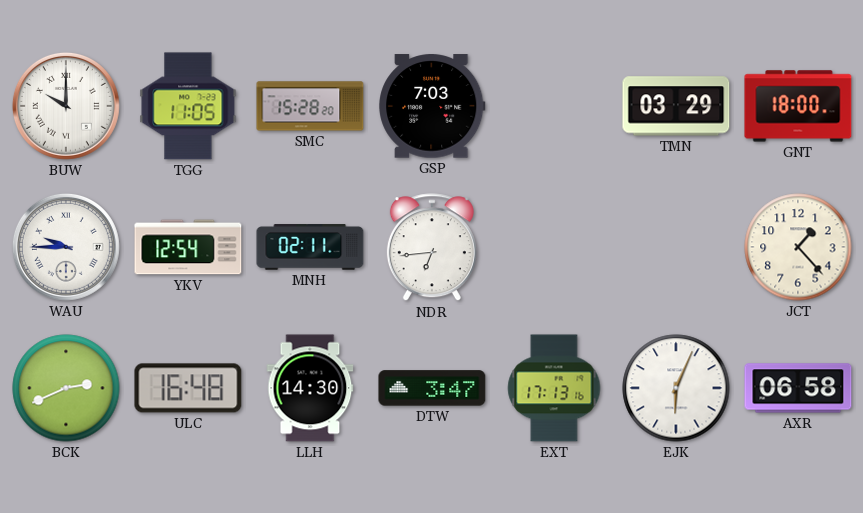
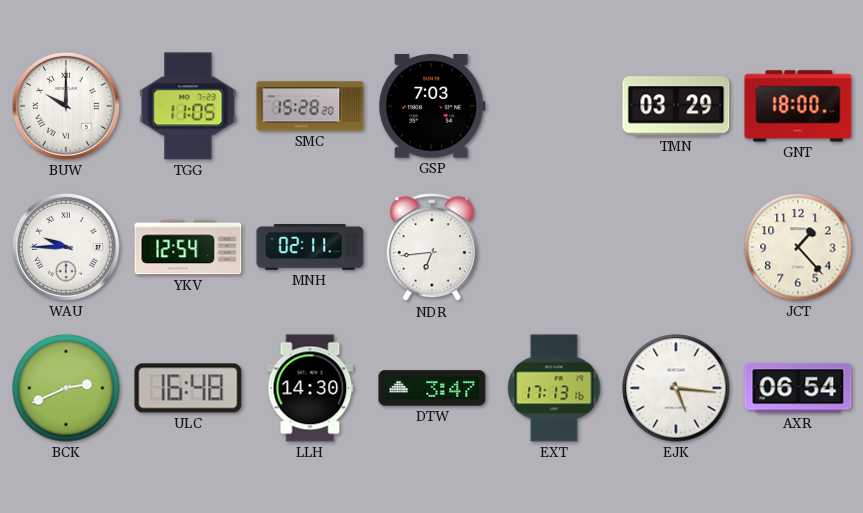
EJK: 6:04 -> 5:16
AXR: 06:58 -> 06:54
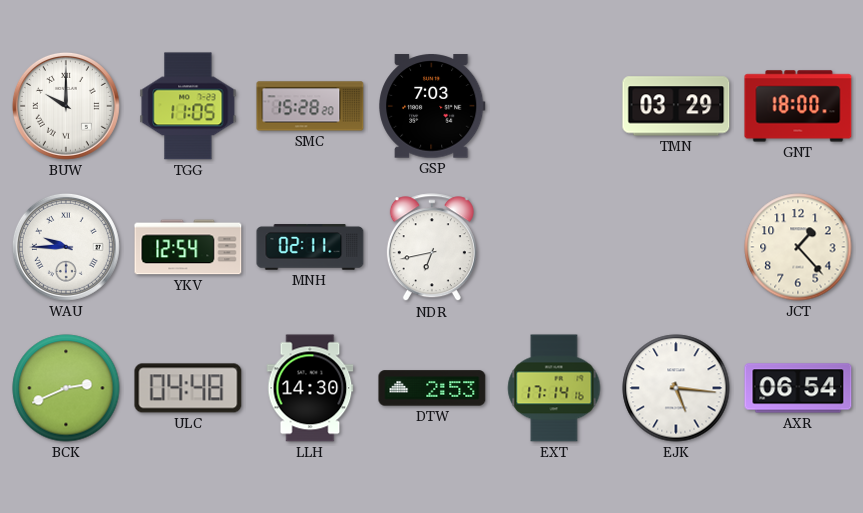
NDR: 6:44 -> 6:43
ULC: 16:48 -> 04:48
DTW: 3:47 -> 2:53
EXT: 17:13 -> 17:14
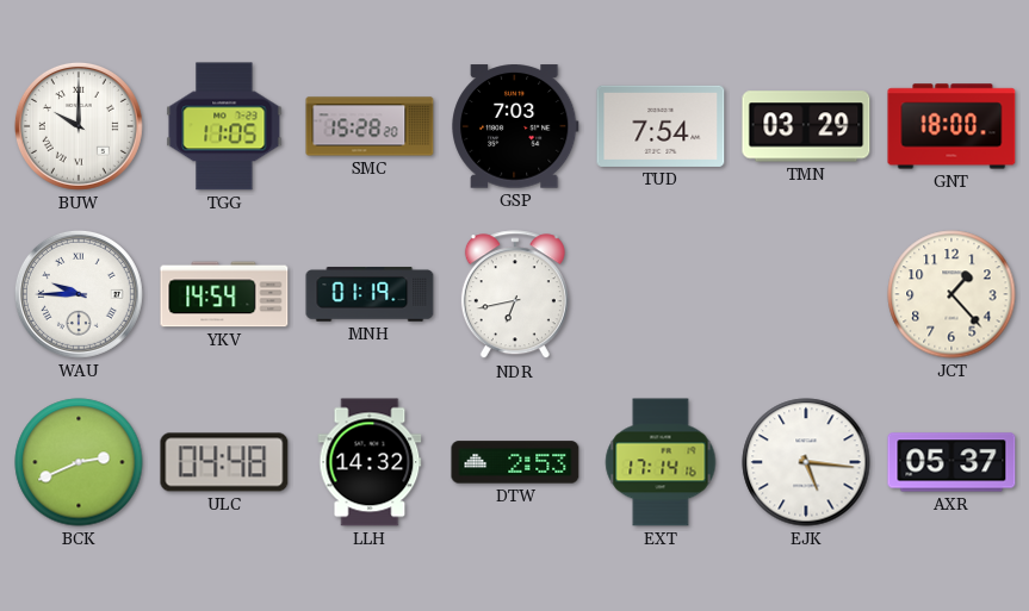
TUD: none -> 7:54
YKV: 12:54 -> 14:54
MNH: 02:11 -> 01:19
LLH: 14:30 -> 14:32
AXR: 06:54 -> 05:37
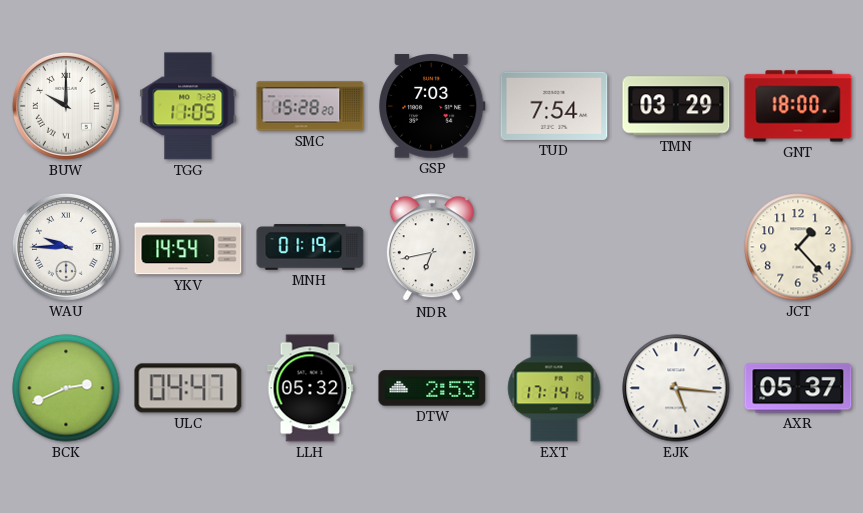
ULC: 04:48 -> 04:47
LLH: 14:32 -> 05:32
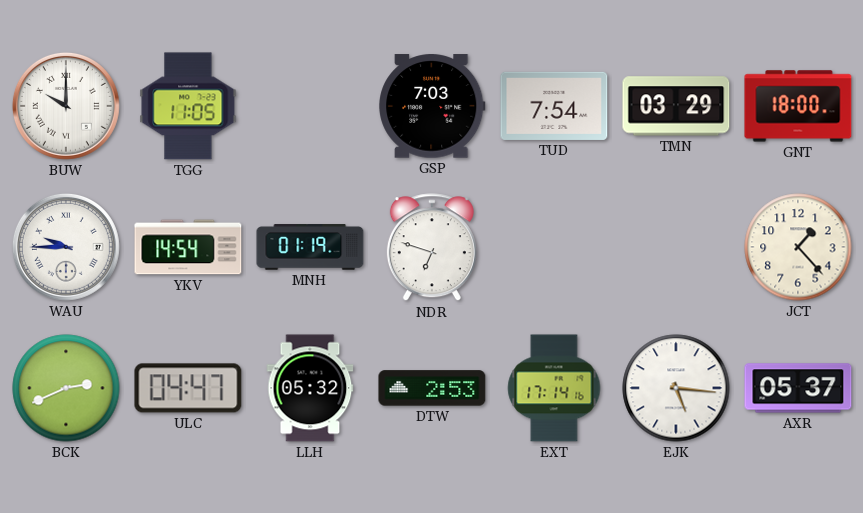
SMC: 15:28 -> none
NDR: 6:43 -> 6:48
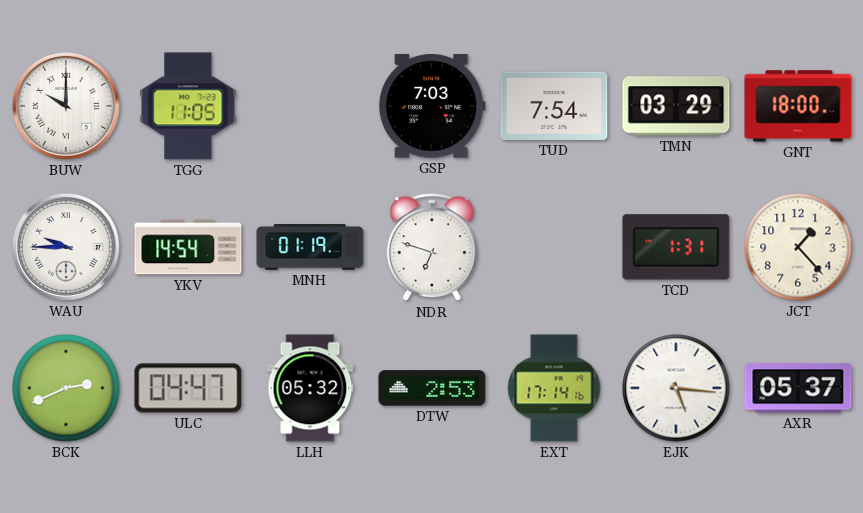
TCD: none -> 1:31
